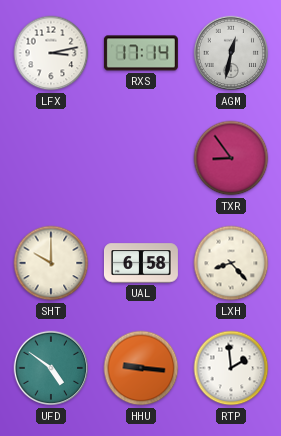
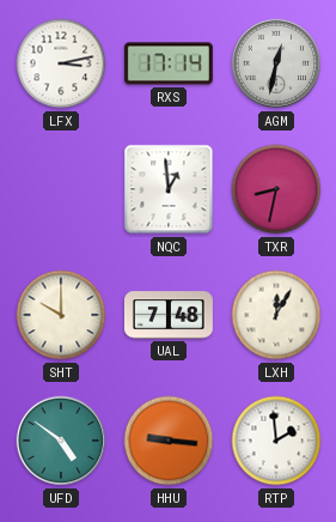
NQC: none -> 12:59
TXR: 8:54 -> 8:32
UAL: 6:58 -> 7:48
LXH: 8:23 -> 12:05
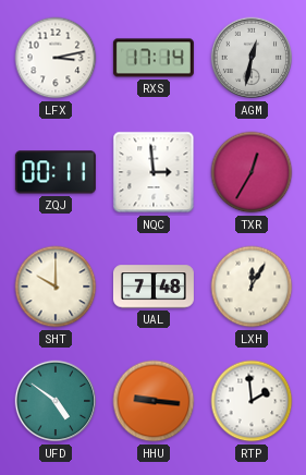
ZQJ: none -> 00:11
NQC: 12:59 -> 2:59
TXR: 8:32 -> 12:35
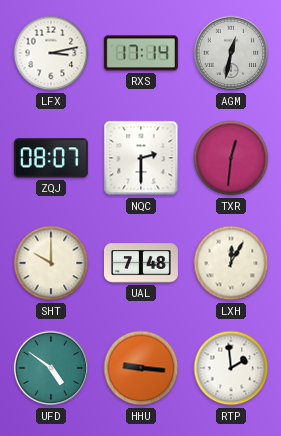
ZQJ: 00:11 -> 08:07
NQC: 2:59 -> 2:30
TXR: 12:35 -> 12:31
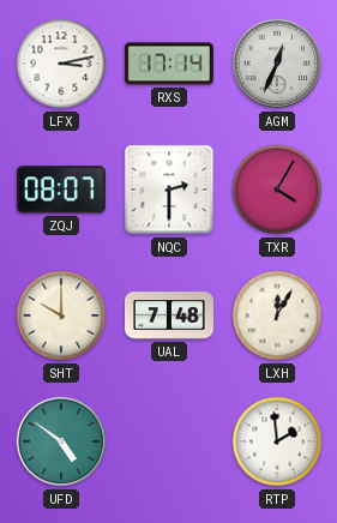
AGM: 12:32 -> 12:34
TXR: 12:31 -> 4:05
HHU: 9:16 -> none
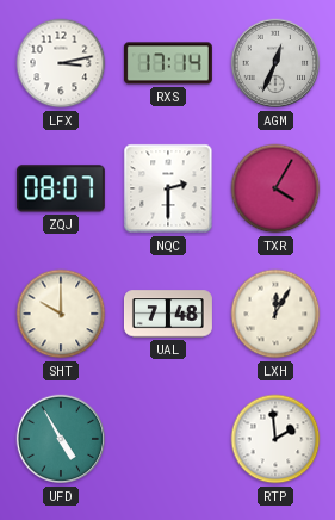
UFD: 4:51 -> 4:55
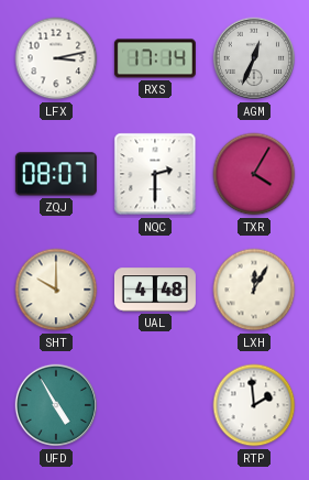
UAL: 7:48 -> 4:48
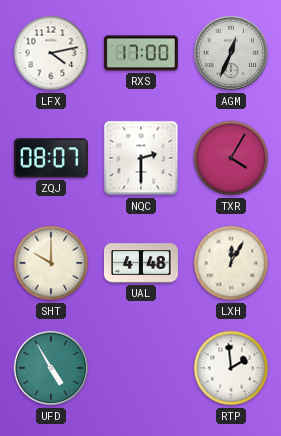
LFX: 3:13 -> 4:13
RXS: 17:14 -> 17:00
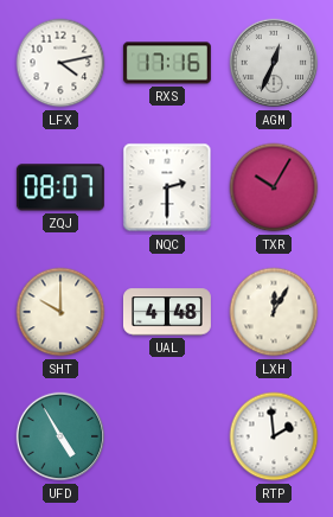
RXS: 17:00 -> 17:16
TXR: 4:05 -> 10:05
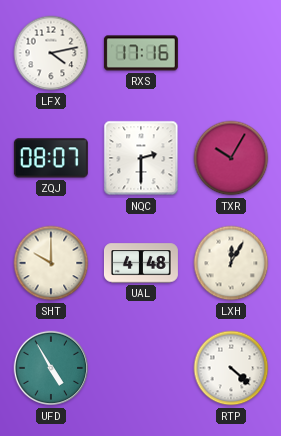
AGM: 12:34 -> none
RTP: 1:59 -> 4:22
